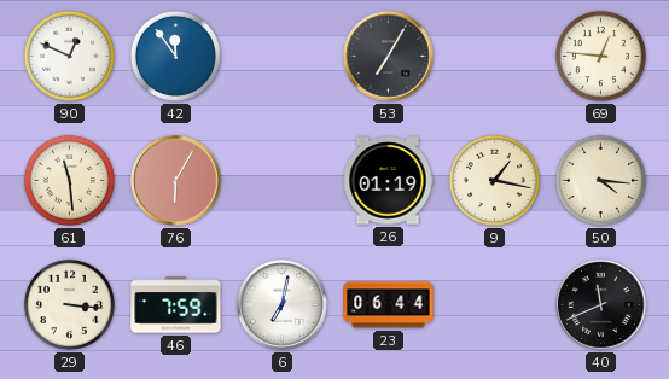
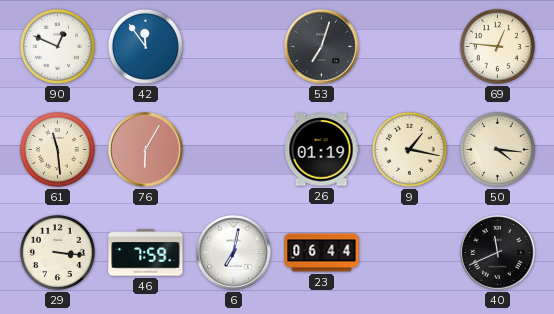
53: 7:05 -> 7:03
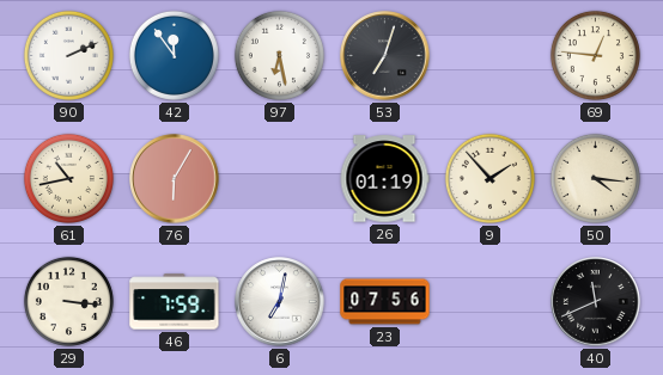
90: 12:49 -> 2:11
97: none -> 6:28
61: 11:29 -> 10:43
9: 1:17 -> 1:53
23: 06:44 -> 07:56
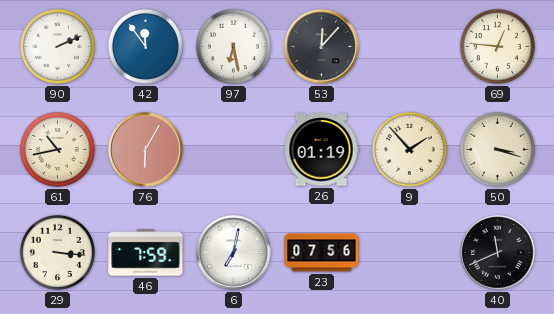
53: 7:03 -> 12:07
50: 4:16 -> 3:18
